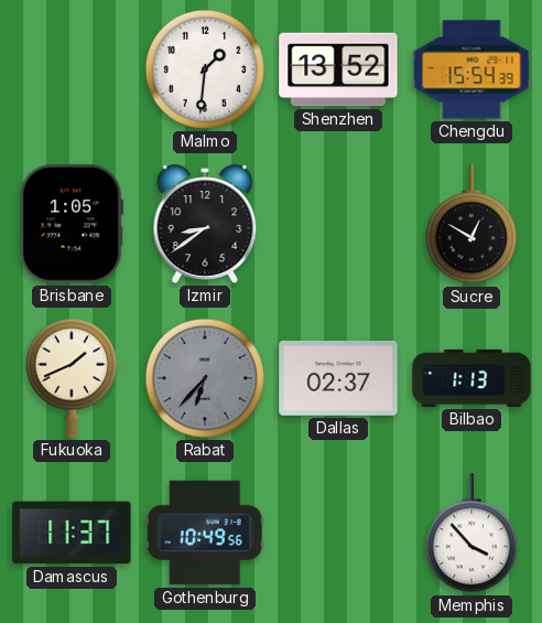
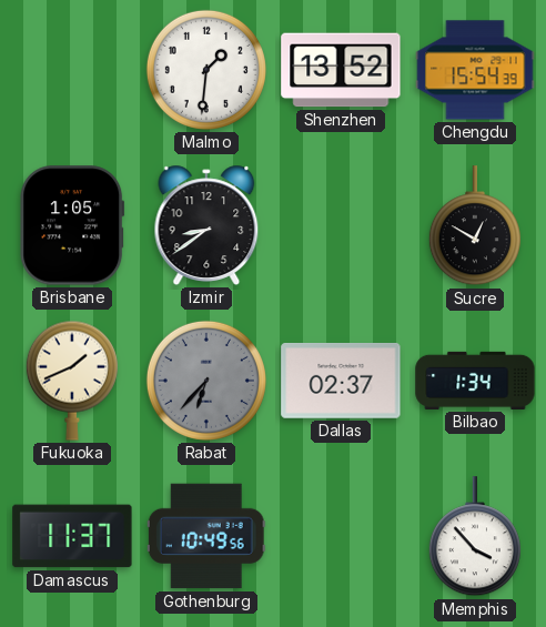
Bilbao: 1:13 -> 1:34
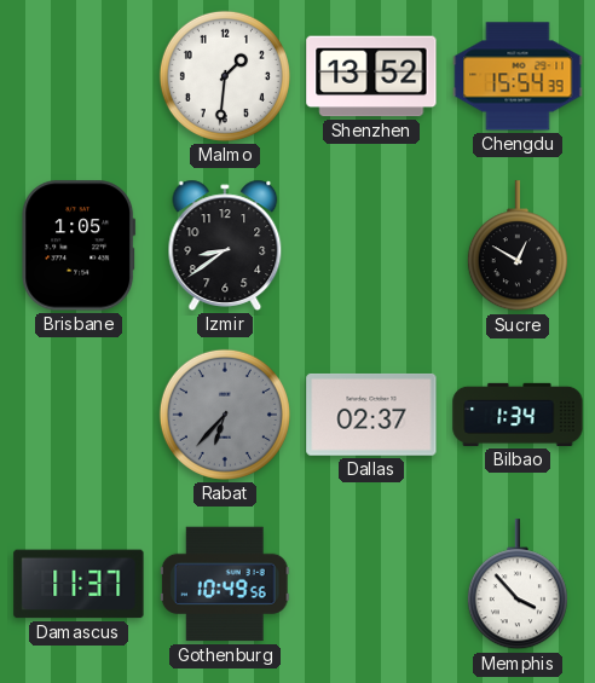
Fukuoka: 1:41 -> none
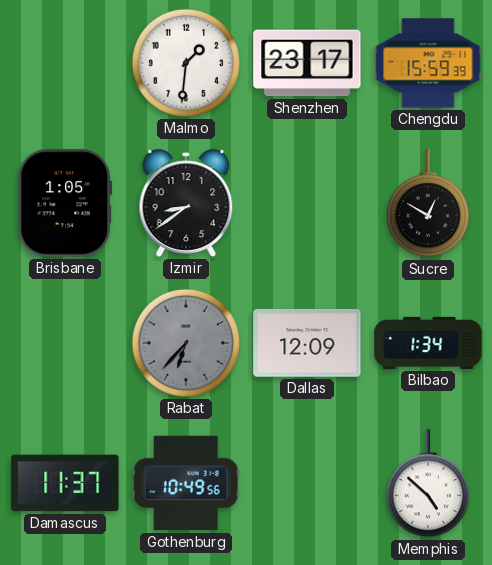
Shenzhen: 13:52 -> 23:17
Chengdu: 15:54 -> 15:59
Dallas: 02:37 -> 12:09
Memphis: 3:53 -> 4:52
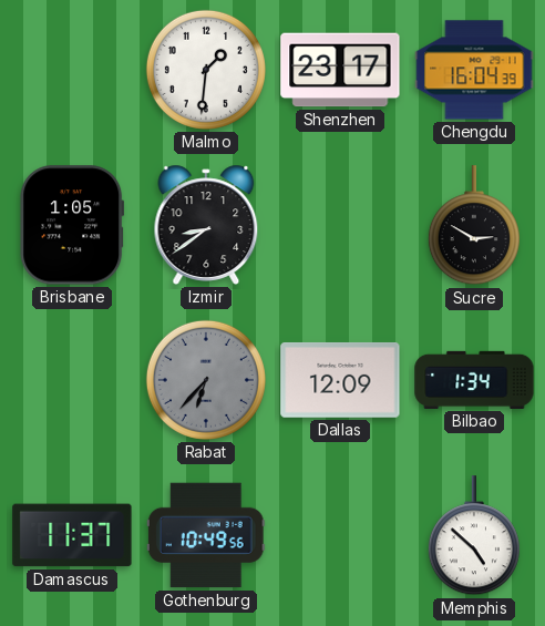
Chengdu: 15:59 -> 16:04
Sucre: 12:50 -> 2:50
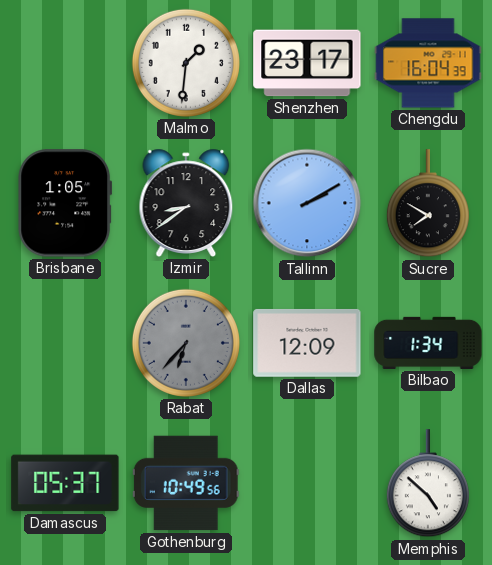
Tallinn: none -> 2:10
Sucre: 2:50 -> 7:50
Damascus: 11:37 -> 05:37
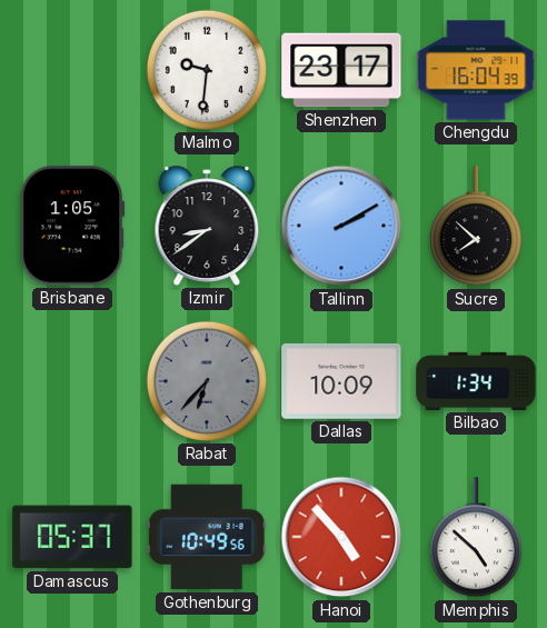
Malmo: 1:31 -> 9:31
Sucre: 7:50 -> 7:52
Dallas: 12:09 -> 10:09
Hanoi: none -> 4:53
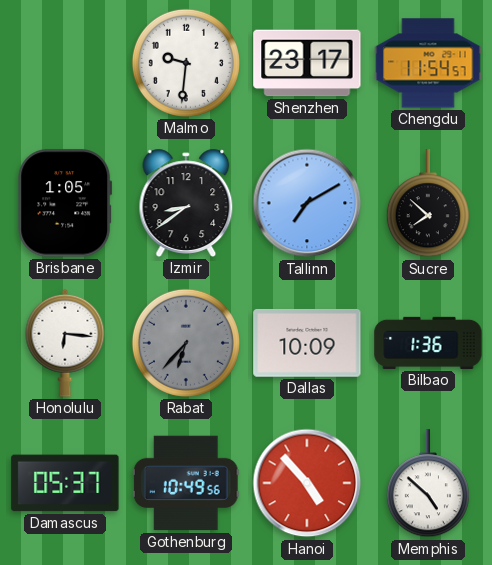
Chengdu: 16:04 -> 11:54
Tallinn: 2:10 -> 7:10
Honolulu: none -> 6:16
Bilbao: 1:34 -> 1:36
